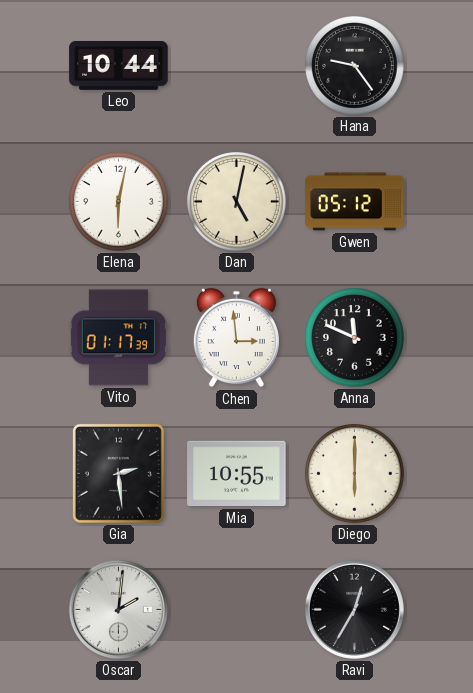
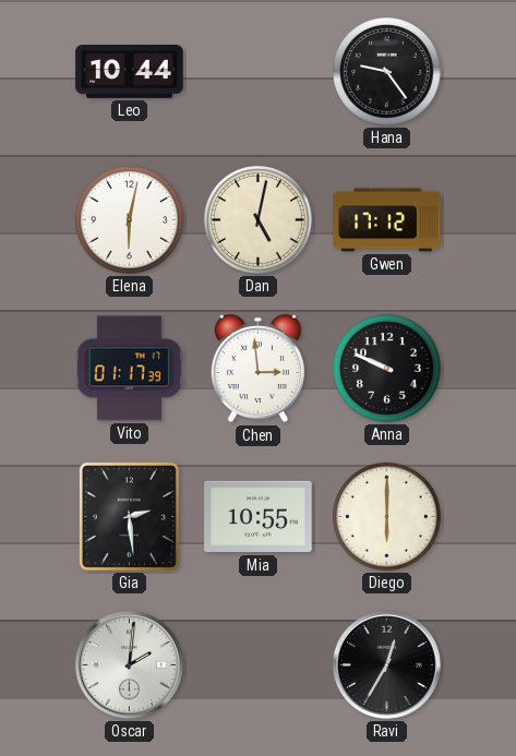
Gwen: 05:12 -> 17:12
Anna: 11:49 -> 9:49
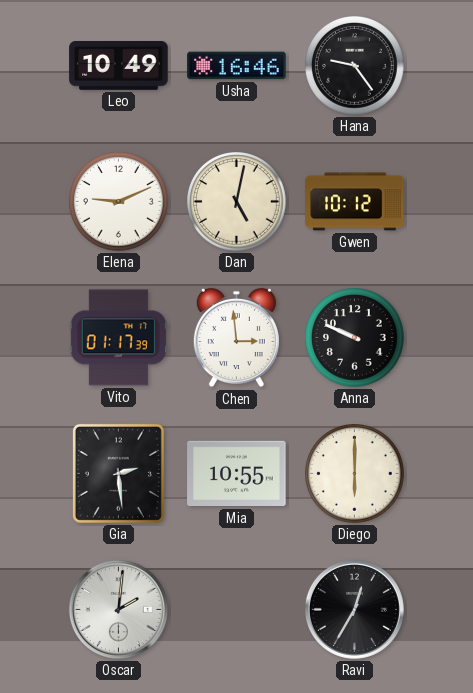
Leo: 10:44 -> 10:49
Usha: none -> 16:46
Elena: 6:02 -> 9:11
Gwen: 17:12 -> 10:12
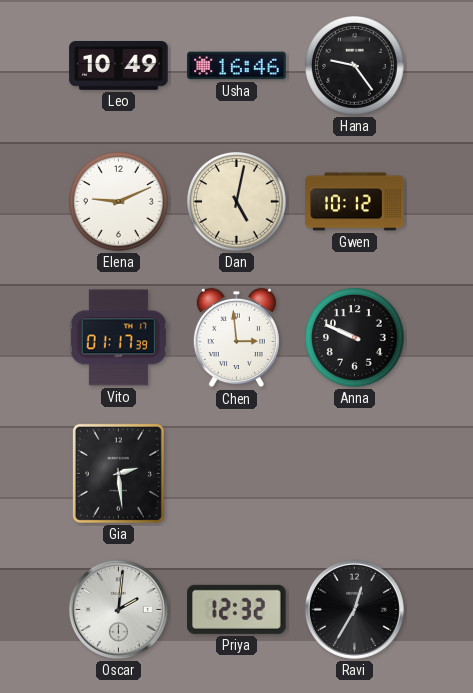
Mia: 10:55 -> none
Diego: 6:00 -> none
Priya: none -> 12:32
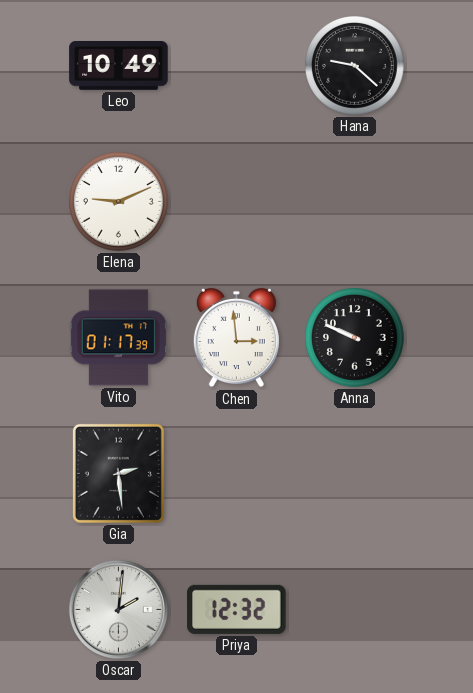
Usha: 16:46 -> none
Hana: 9:24 -> 9:22
Dan: 5:02 -> none
Gwen: 10:12 -> none
Ravi: 12:35 -> none
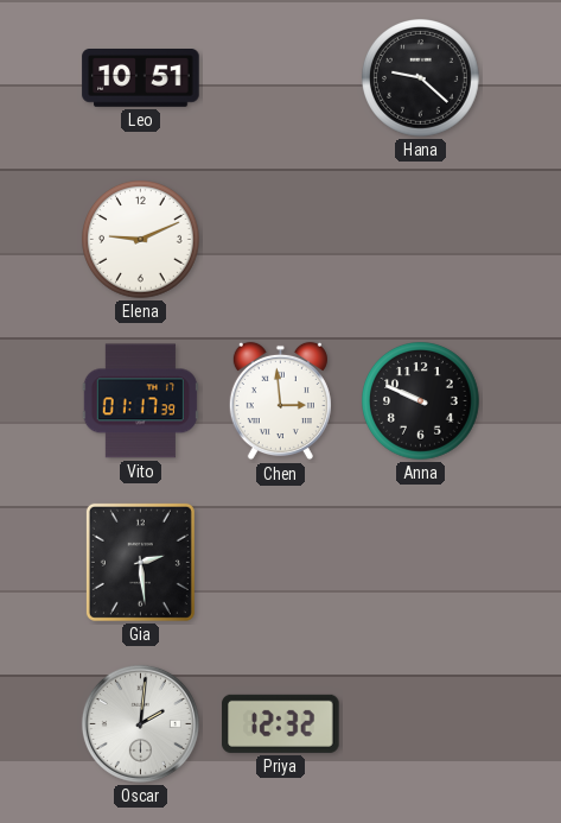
Leo: 10:49 -> 10:51
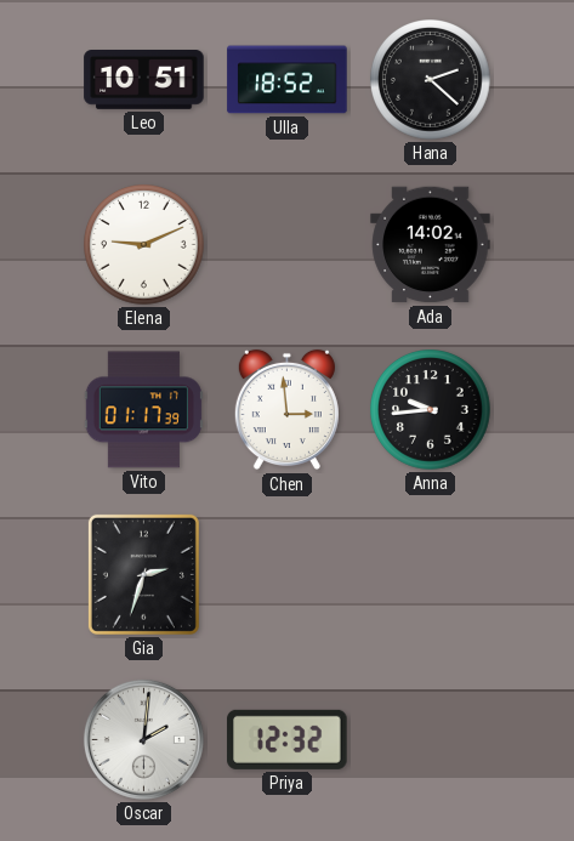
Ulla: none -> 18:52
Hana: 9:22 -> 2:22
Ada: none -> 14:02
Anna: 9:49 -> 9:44
Gia: 2:29 -> 2:33
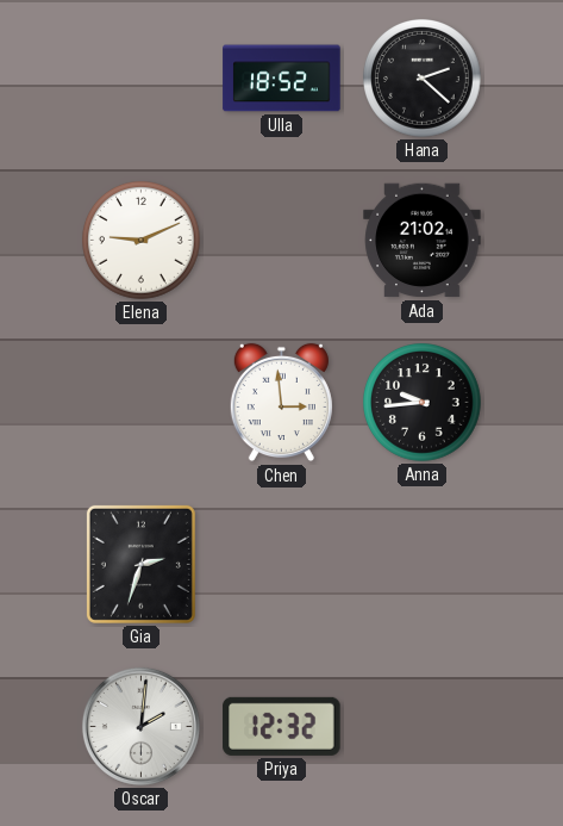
Leo: 10:51 -> none
Ada: 14:02 -> 21:02
Vito: 01:17 -> none
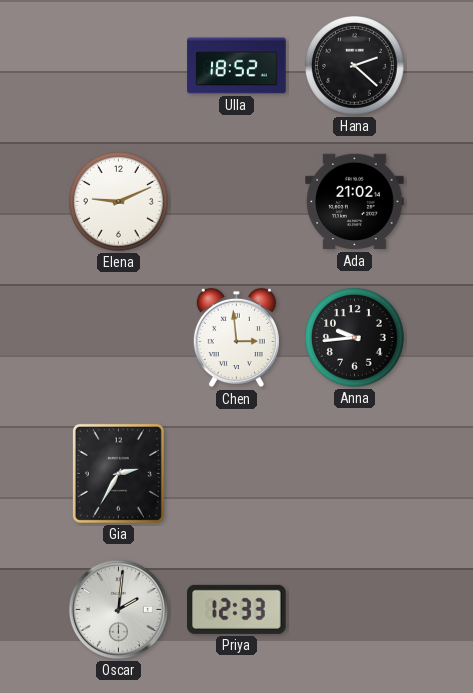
Gia: 2:33 -> 2:35
Priya: 12:32 -> 12:33
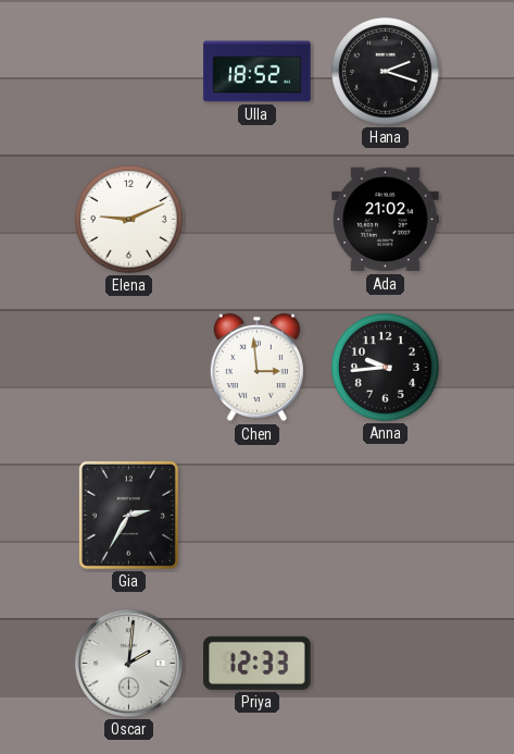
Hana: 2:22 -> 2:18
